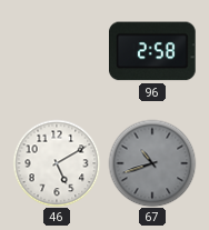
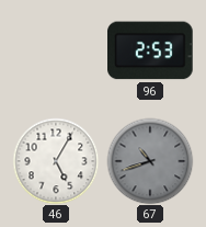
96: 2:58 -> 2:53
46: 5:10 -> 5:05
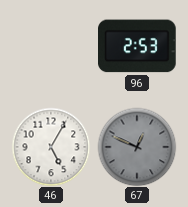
67: 10:42 -> 12:49
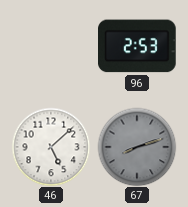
46: 5:05 -> 5:08
67: 12:49 -> 8:12
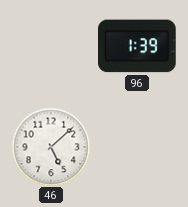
96: 2:53 -> 1:39
67: 8:12 -> none
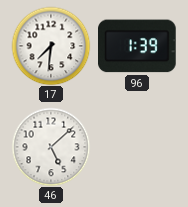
17: none -> 7:31
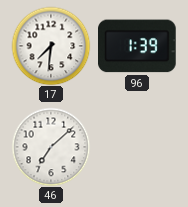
46: 5:08 -> 7:08
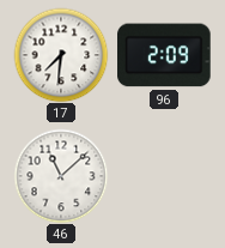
96: 1:39 -> 2:09
46: 7:08 -> 11:08
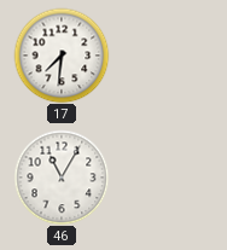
96: 2:09 -> none
46: 11:08 -> 11:05
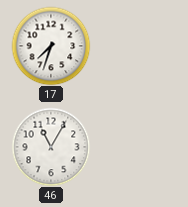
17: 7:31 -> 7:33
